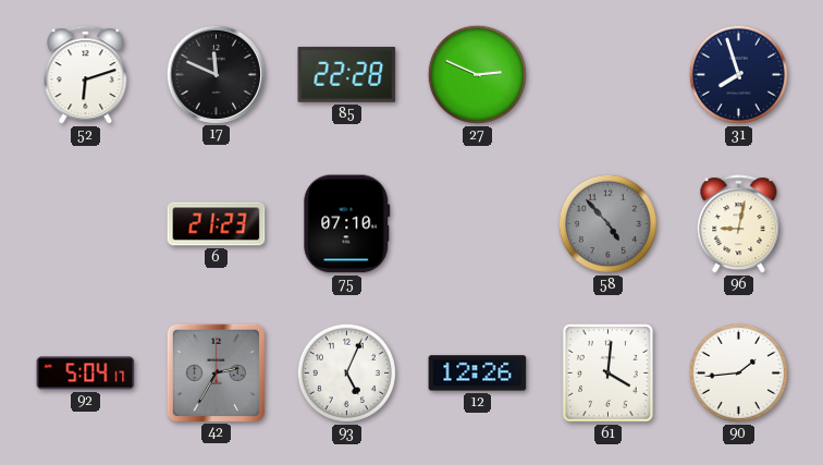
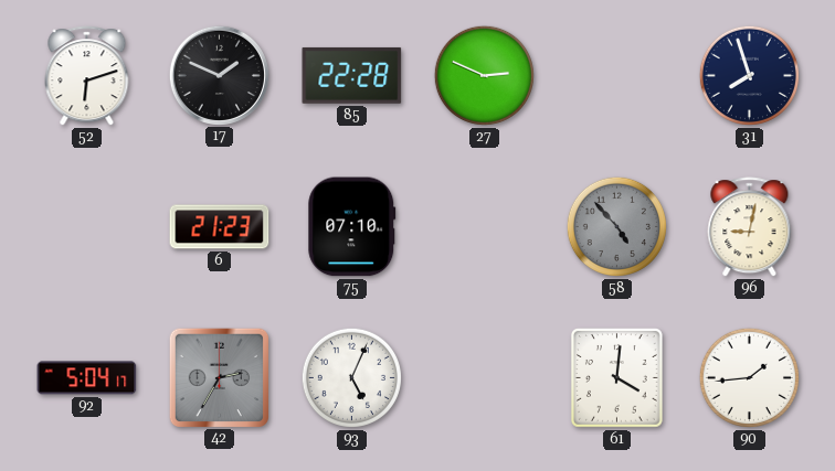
17: 11:49 -> 1:49
12: 12:26 -> none
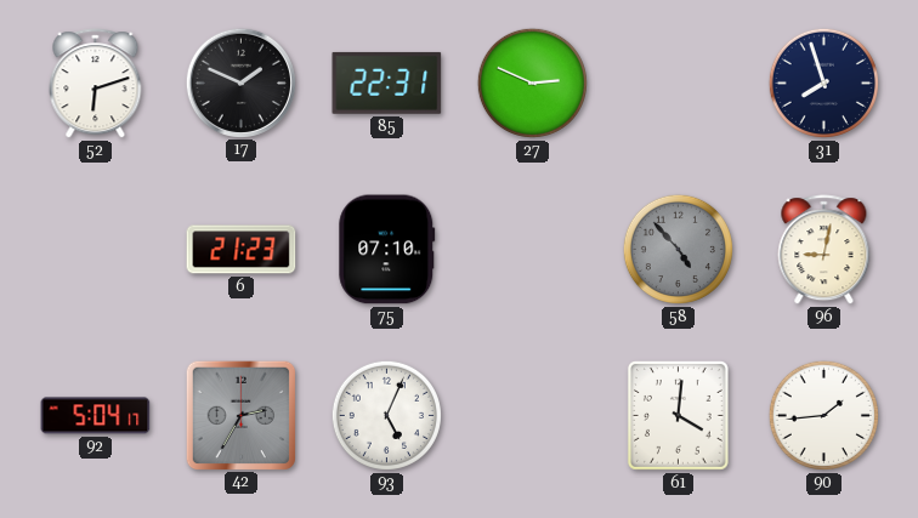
85: 22:28 -> 22:31
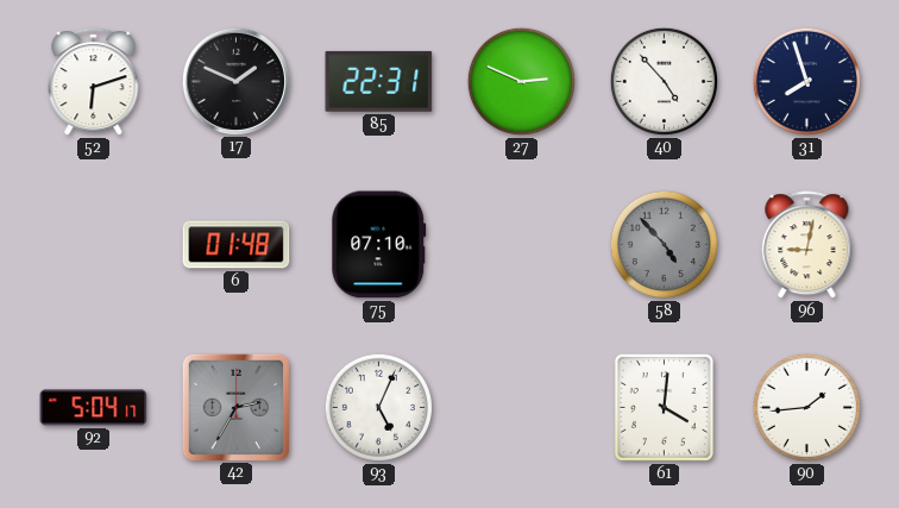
40: none -> 4:53
6: 21:23 -> 01:48
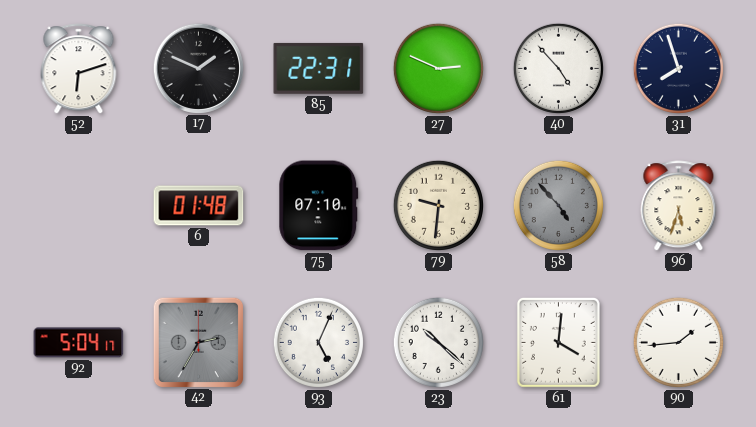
79: none -> 9:31
96: 9:02 -> 5:33
23: none -> 10:22
